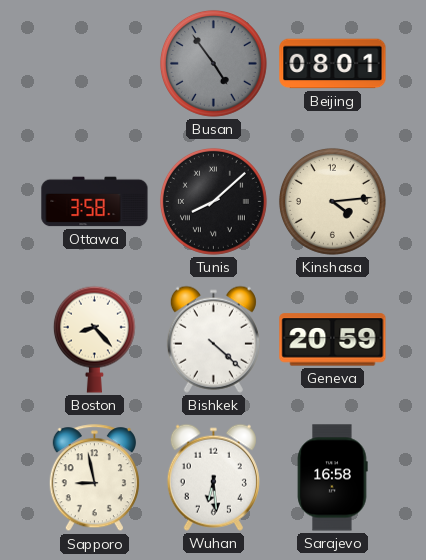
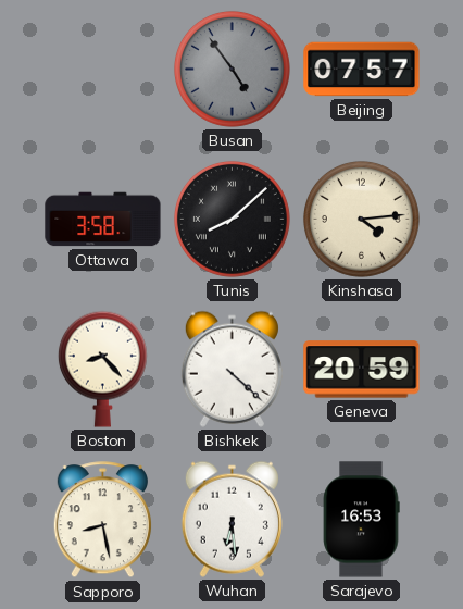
Beijing: 08:01 -> 07:57
Sapporo: 8:58 -> 8:28
Sarajevo: 16:58 -> 16:53
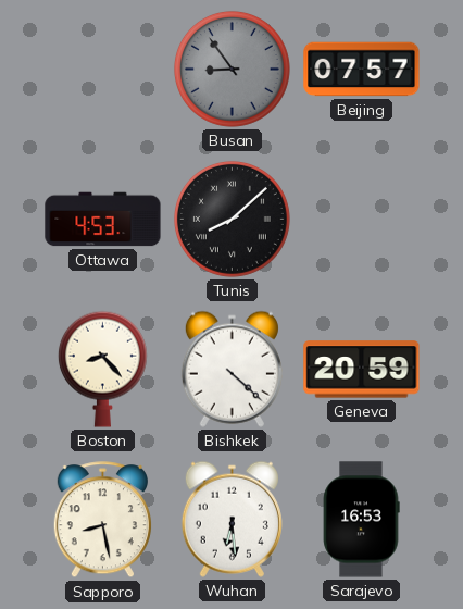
Busan: 4:54 -> 8:54
Ottawa: 3:58 -> 4:53
Kinshasa: 4:14 -> none
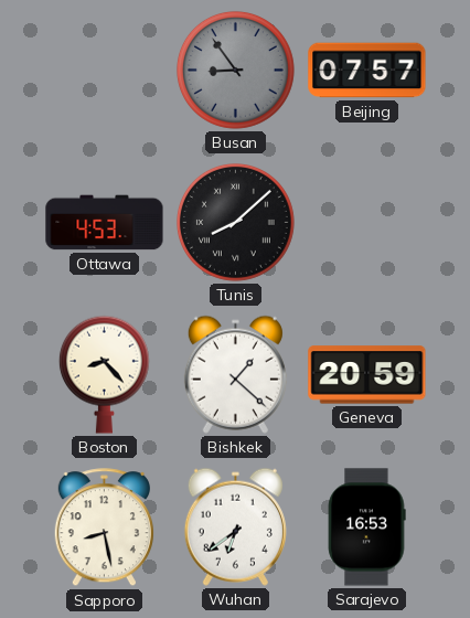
Bishkek: 4:22 -> 1:22
Wuhan: 6:29 -> 6:39
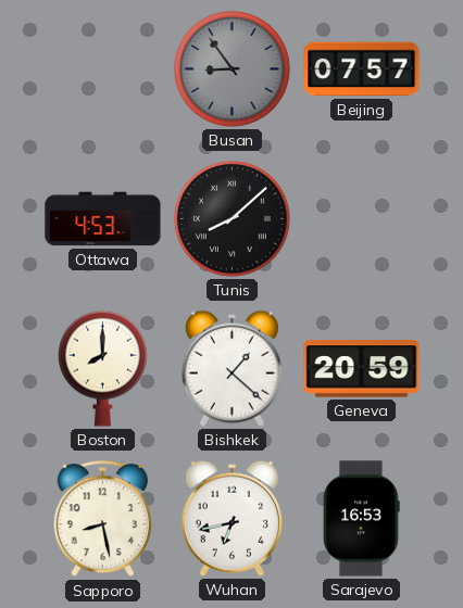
Boston: 8:23 -> 8:00
Wuhan: 6:39 -> 6:43
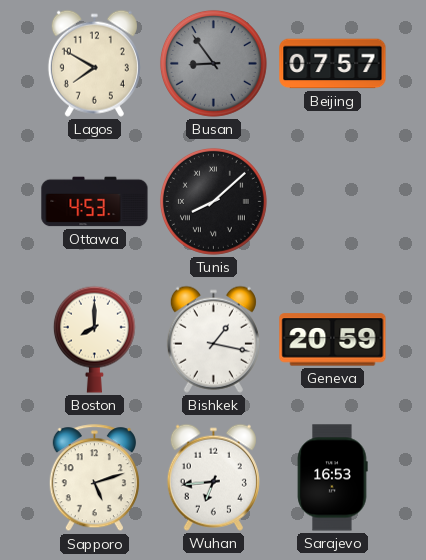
Lagos: none -> 7:50
Bishkek: 1:22 -> 1:17
Sapporo: 8:28 -> 5:12
Wuhan: 6:43 -> 6:44
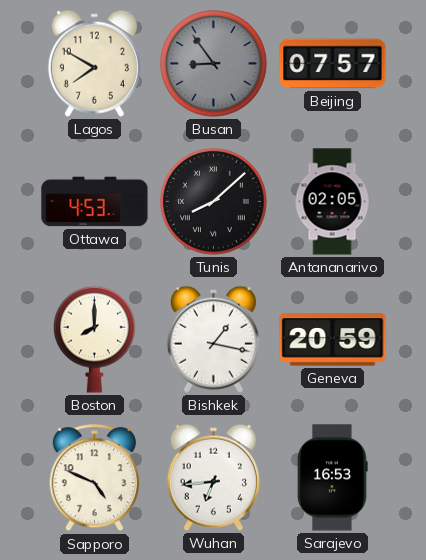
Antananarivo: none -> 02:05
Sapporo: 5:12 -> 4:49
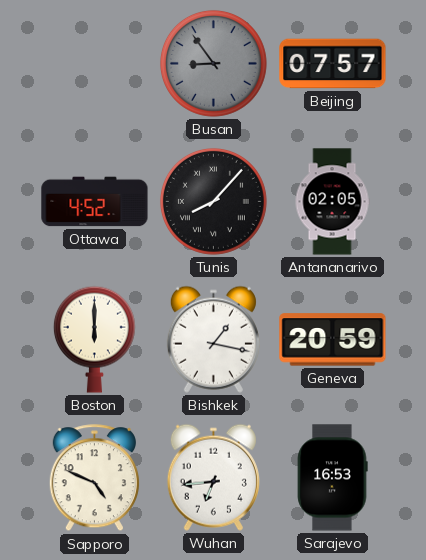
Lagos: 7:50 -> none
Ottawa: 4:53 -> 4:52
Tunis: 8:08 -> 8:07
Boston: 8:00 -> 6:00
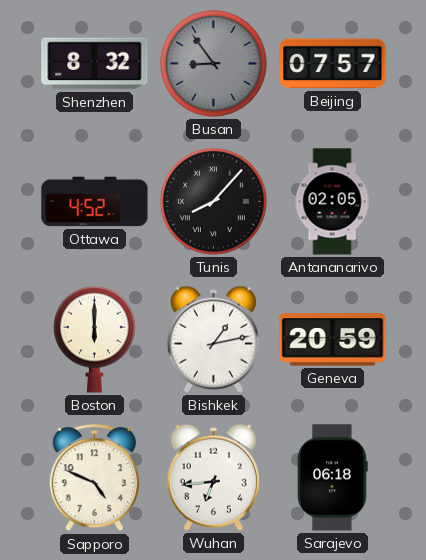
Shenzhen: none -> 8:32
Bishkek: 1:17 -> 1:13
Sarajevo: 16:53 -> 06:18
